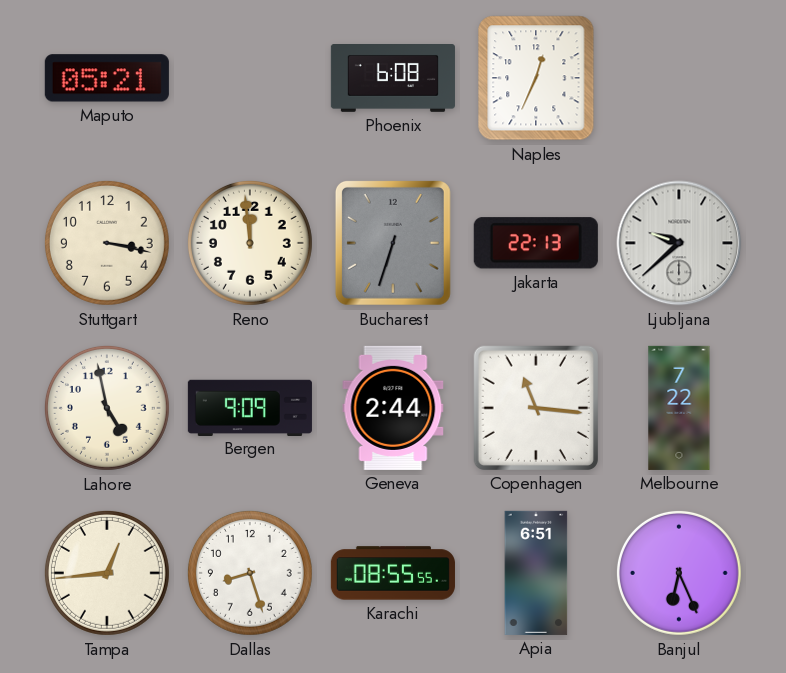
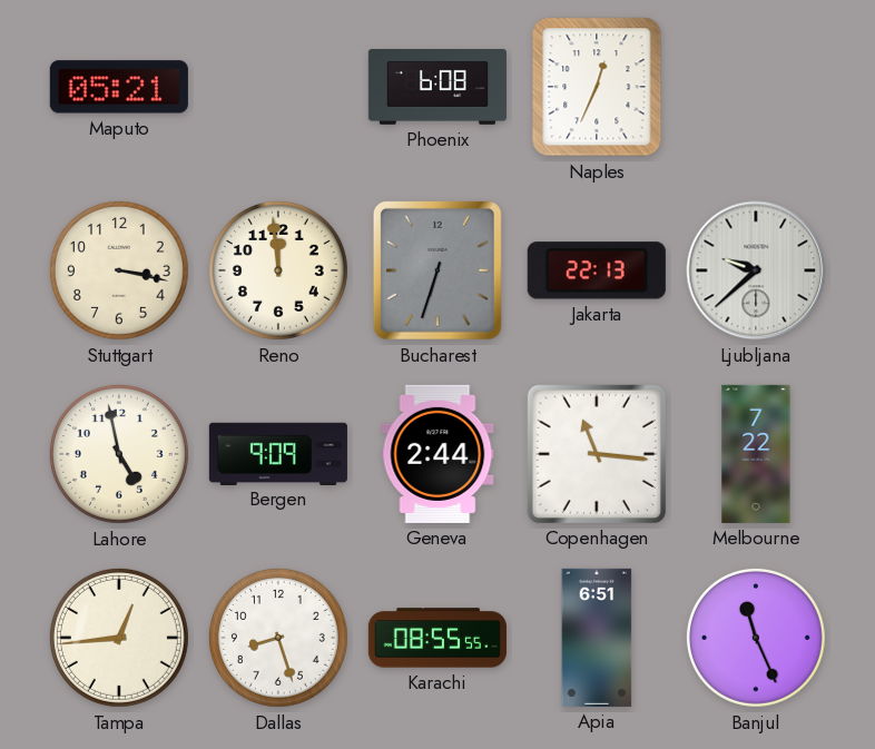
Banjul: 6:26 -> 11:26
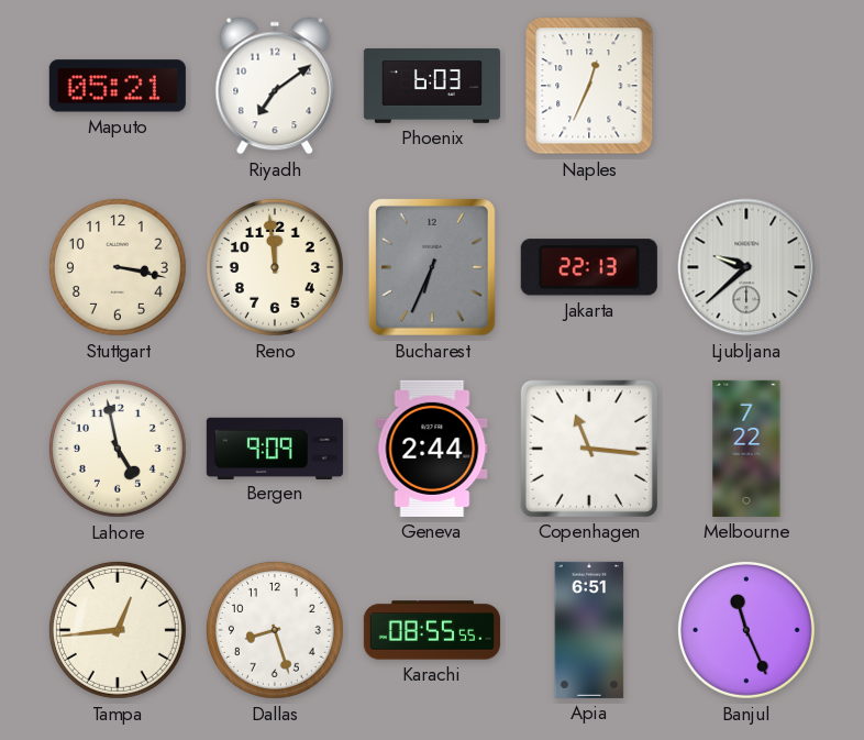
Riyadh: none -> 7:09
Phoenix: 6:08 -> 6:03
Bucharest: 6:33 -> 6:34
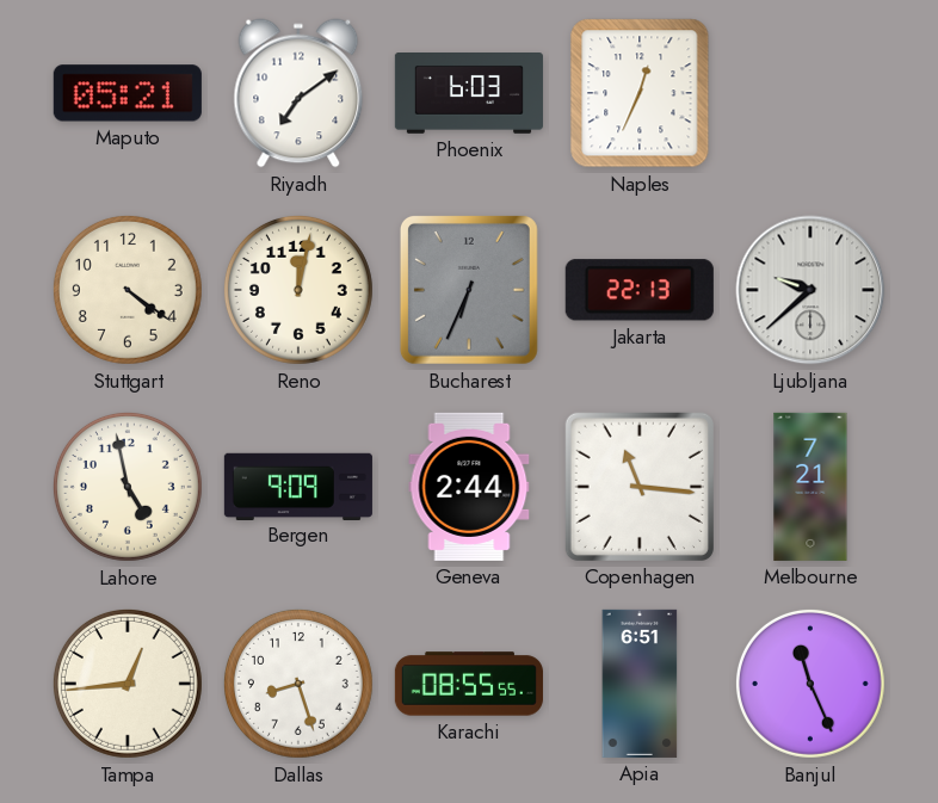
Stuttgart: 3:17 -> 4:21
Reno: 11:59 -> 12:02
Melbourne: 7:22 -> 7:21
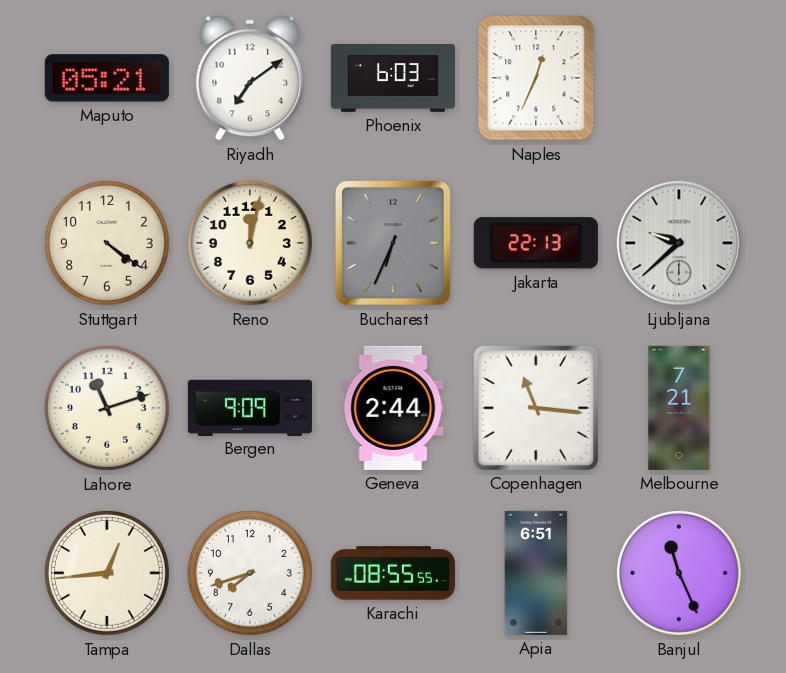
Lahore: 4:58 -> 11:12
Dallas: 8:27 -> 7:42
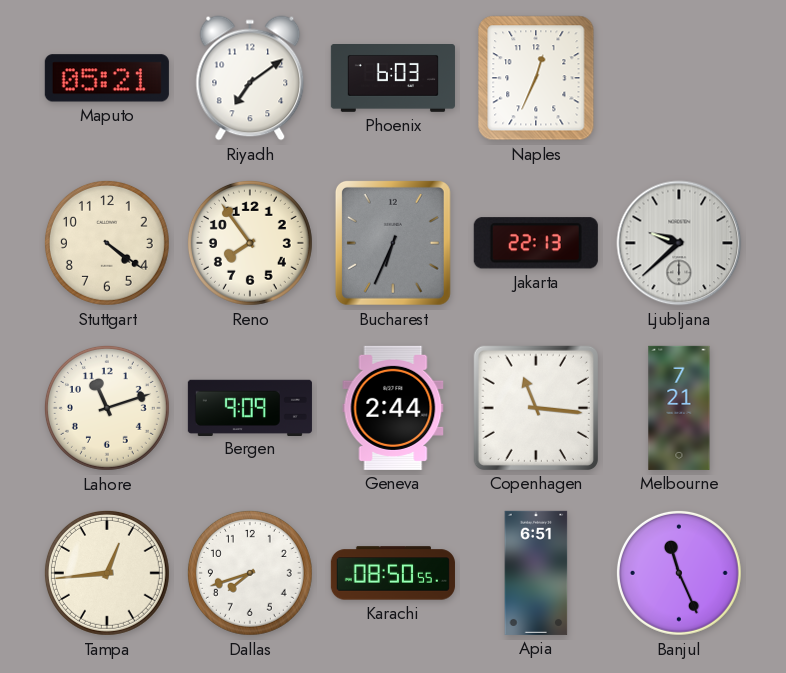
Reno: 12:02 -> 7:54
Karachi: 08:55 -> 08:50
